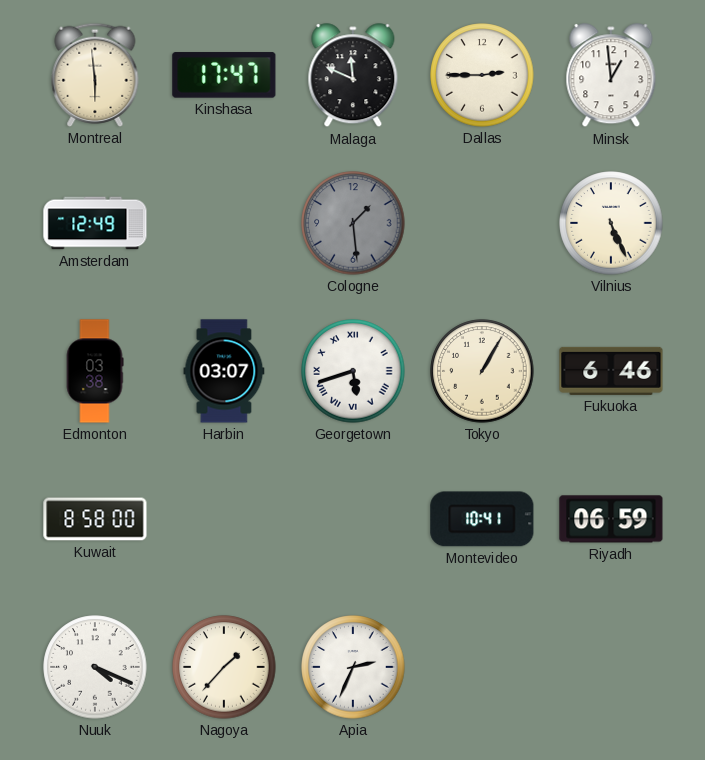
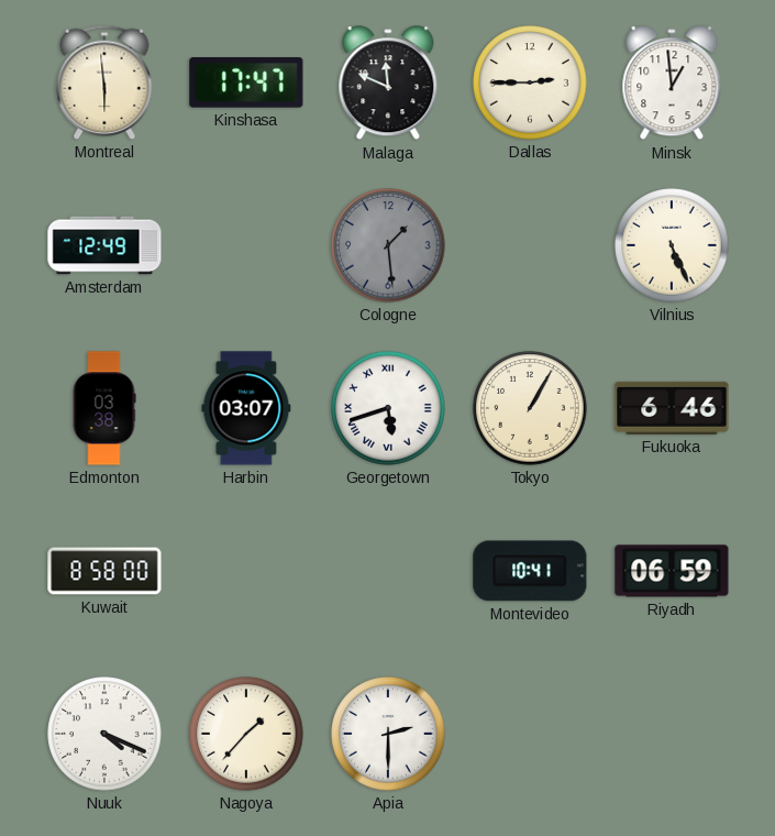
Apia: 2:34 -> 2:30
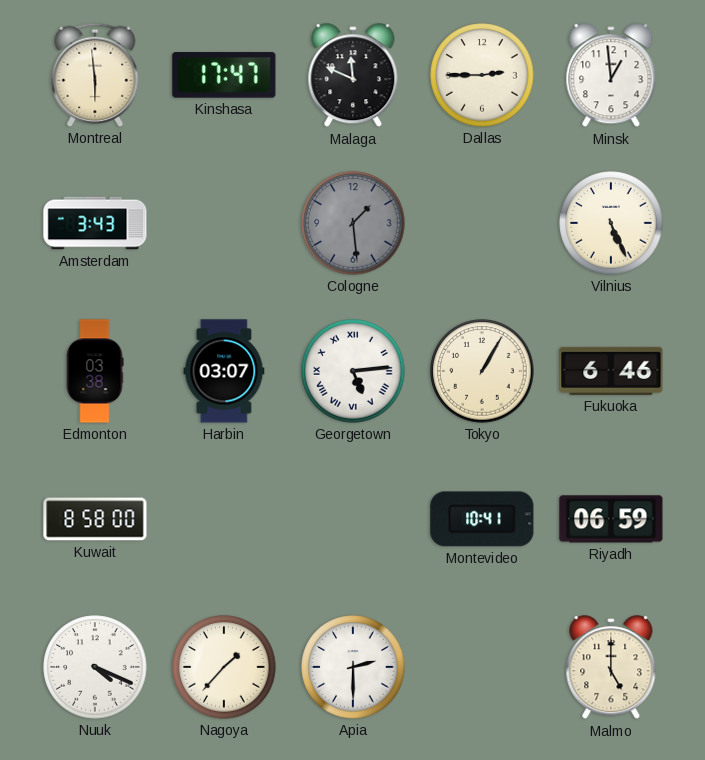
Amsterdam: 12:49 -> 3:43
Georgetown: 5:42 -> 5:14
Malmo: none -> 5:00
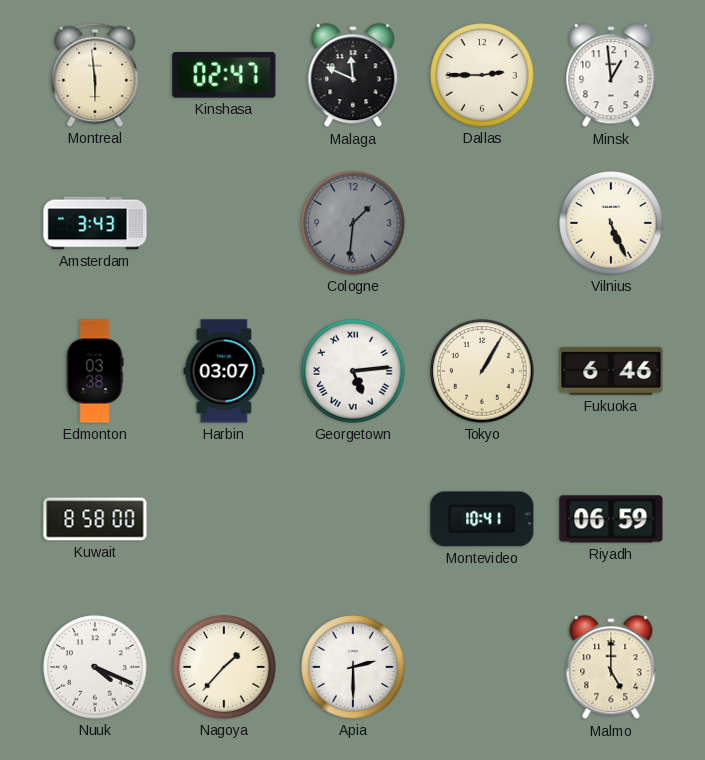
Kinshasa: 17:47 -> 02:47
Cologne: 1:29 -> 1:31
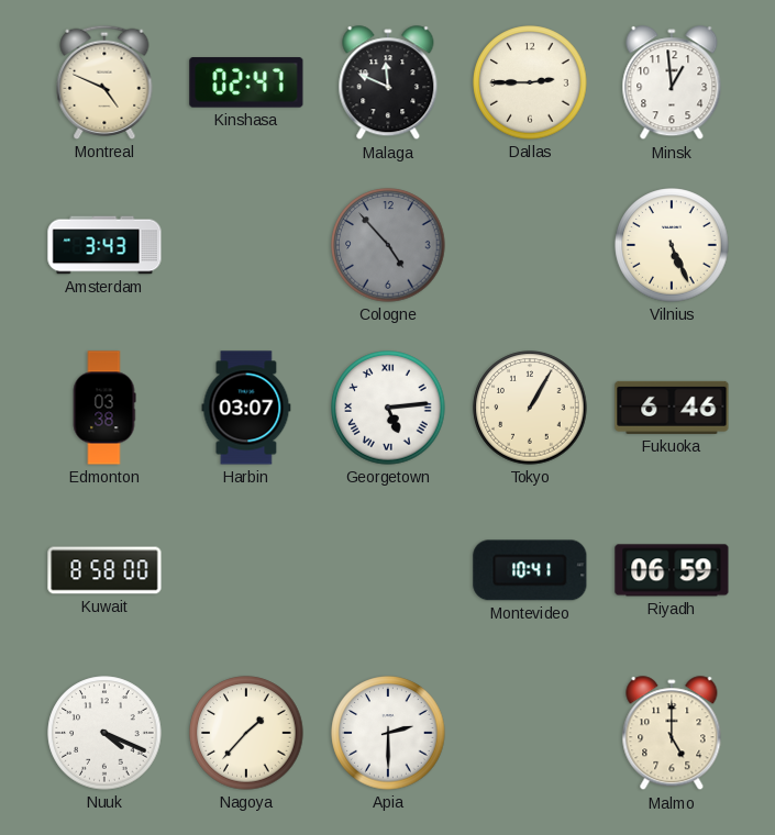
Montreal: 5:59 -> 4:49
Cologne: 1:31 -> 4:53
